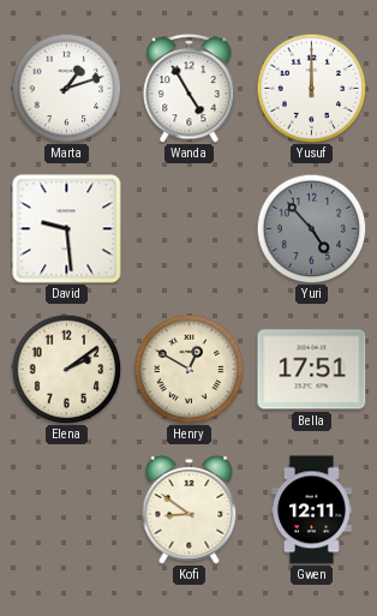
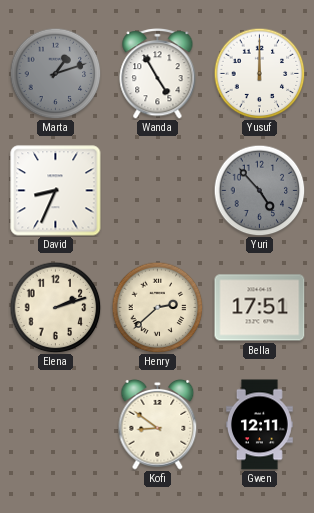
Marta dial: white -> grey
David: 9:29 -> 8:34
Elena: 2:09 -> 2:12
Henry: 12:50 -> 2:38
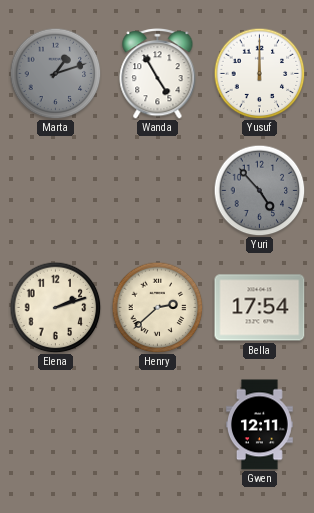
David: 8:34 -> none
Bella: 17:51 -> 17:54
Kofi: 8:51 -> none
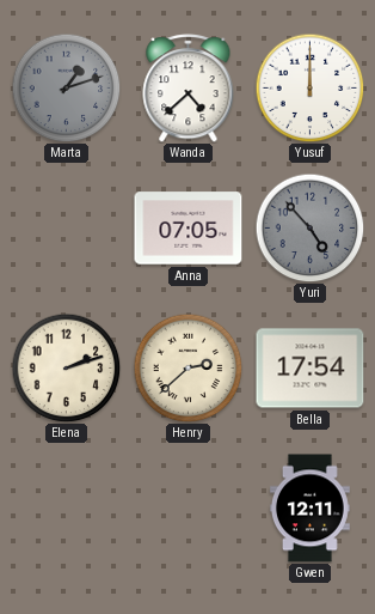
Wanda: 4:55 -> 4:38
Anna: none -> 07:05
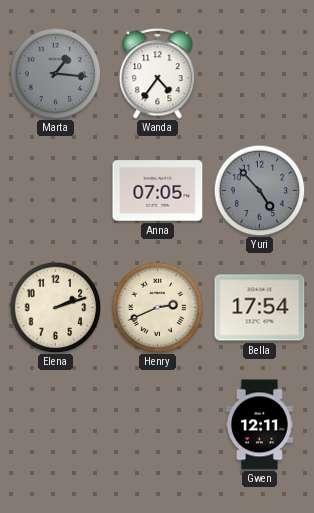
Marta: 1:12 -> 1:16
Wanda: 4:38 -> 4:36
Yusuf: 12:00 -> none
Henry: 2:38 -> 2:41
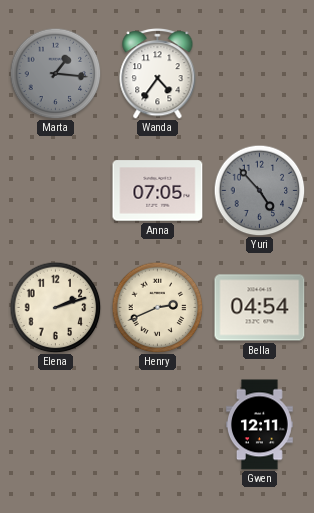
Bella: 17:54 -> 04:54
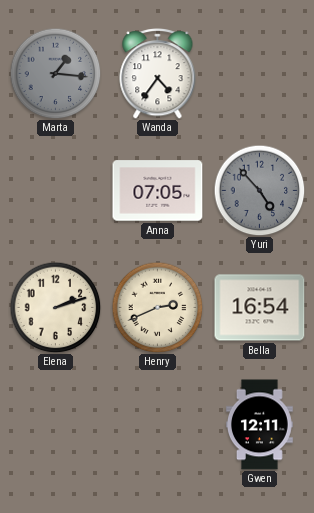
Bella: 04:54 -> 16:54
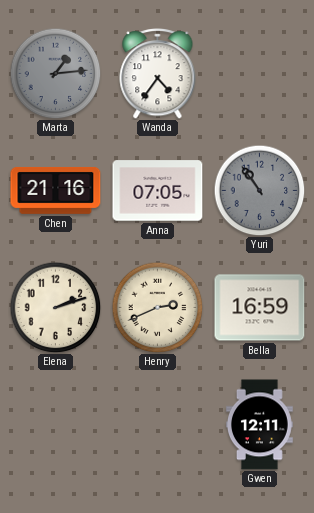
Marta: 1:16 -> 1:14
Chen: none -> 21:16
Yuri: 4:53 -> 10:54
Bella: 16:54 -> 16:59
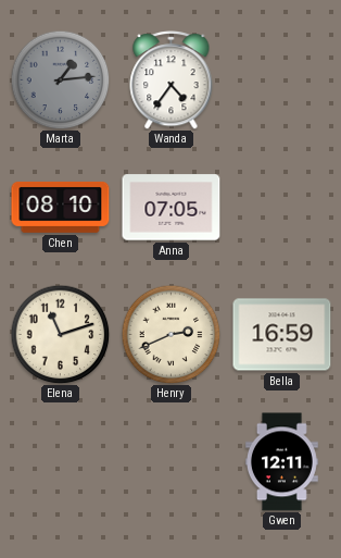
Chen: 21:16 -> 08:10
Yuri: 10:54 -> none
Elena: 2:12 -> 11:12
